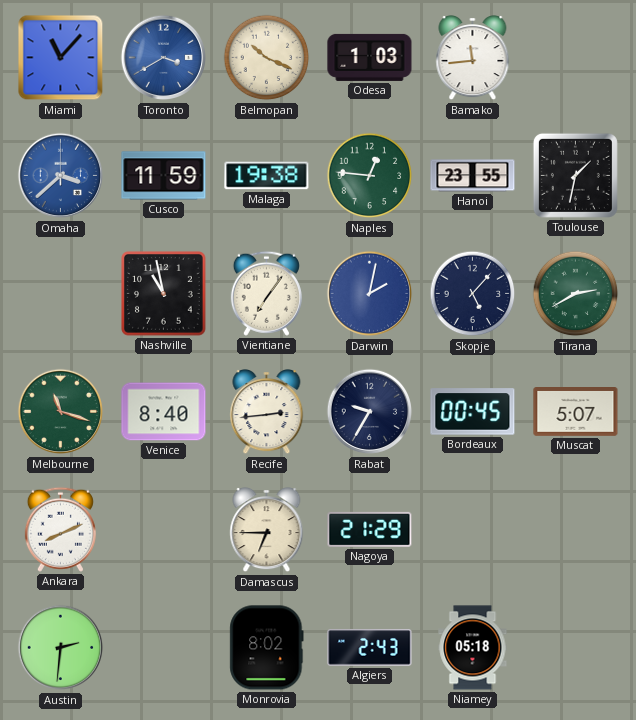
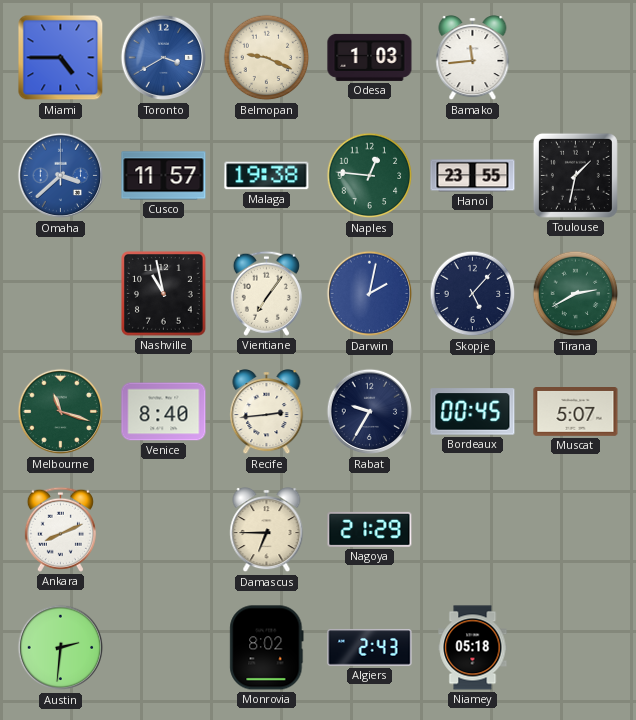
Miami: 11:07 -> 4:45
Belmopan: 10:19 -> 9:19
Cusco: 11:59 -> 11:57
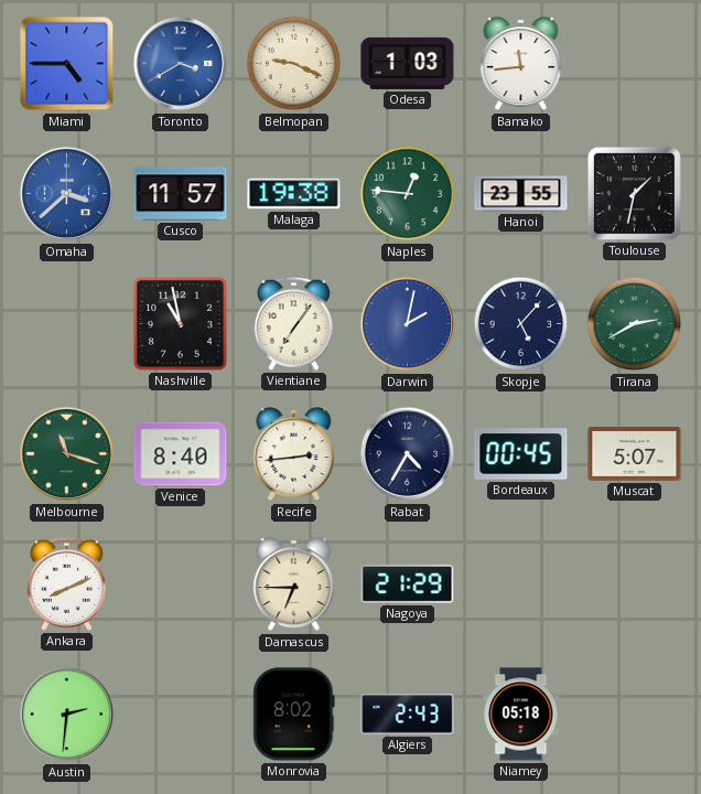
Rabat: 9:35 -> 4:35
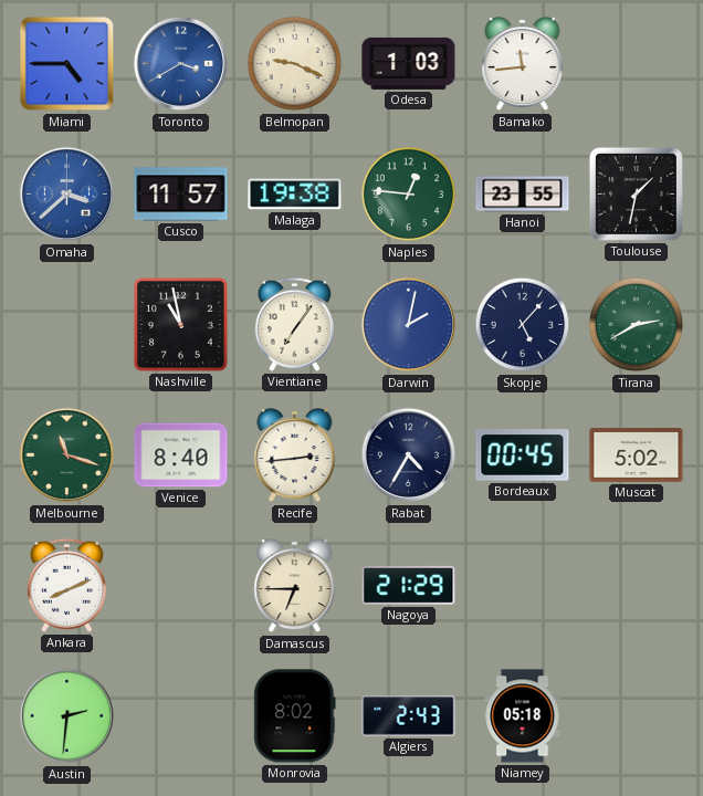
Muscat: 5:07 -> 5:02
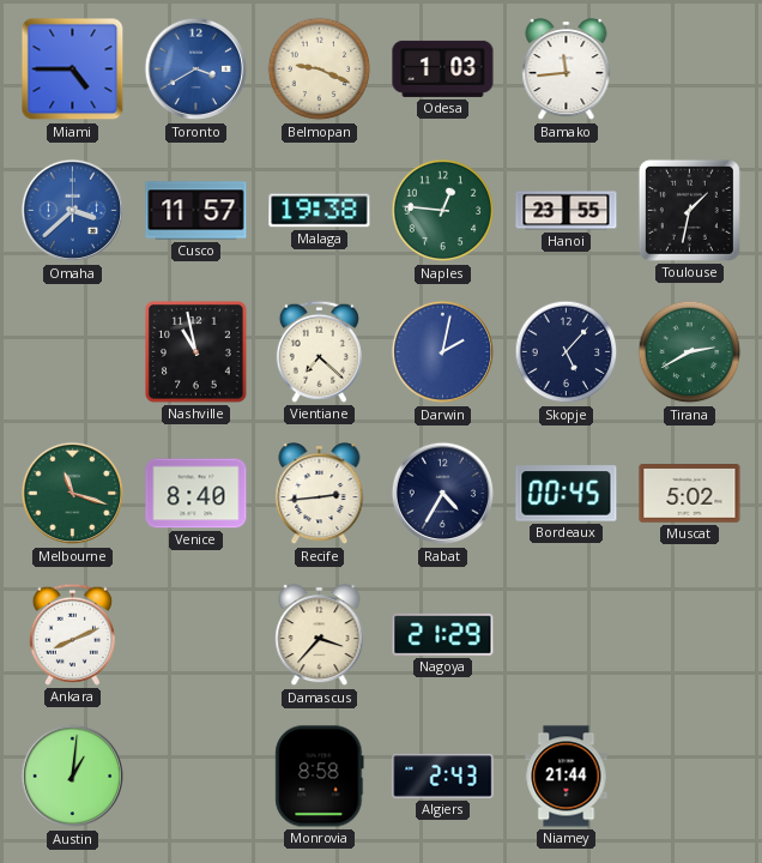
Vientiane: 7:06 -> 7:22
Damascus: 6:45 -> 3:37
Austin: 2:31 -> 1:01
Monrovia: 8:02 -> 8:58
Niamey: 05:18 -> 21:44
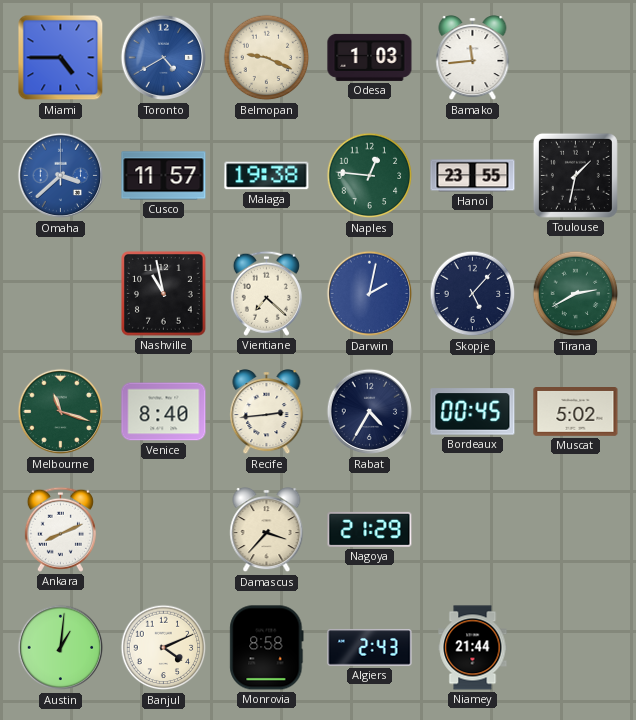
Toronto: 3:40 -> 4:40
Banjul: none -> 4:11
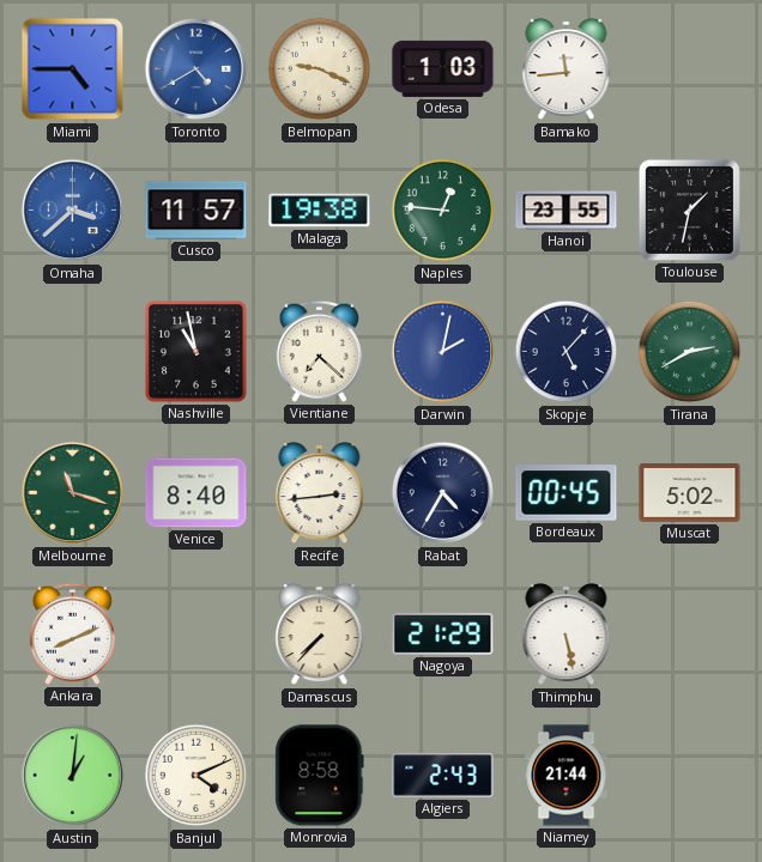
Damascus: 3:37 -> 7:37
Thimphu: none -> 5:28
